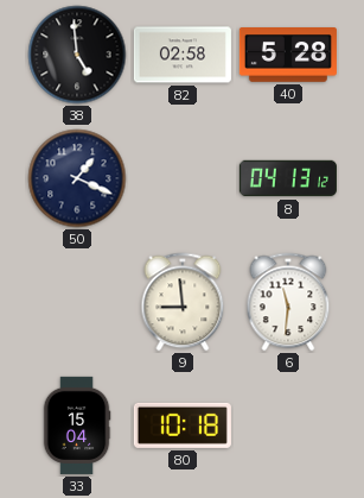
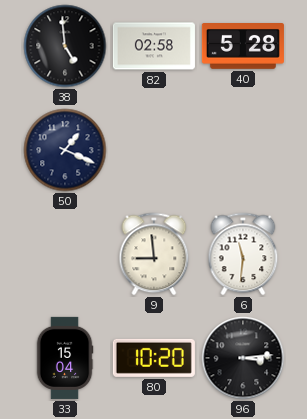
8: 04:13 -> none
80: 10:18 -> 10:20
96: none -> 3:14
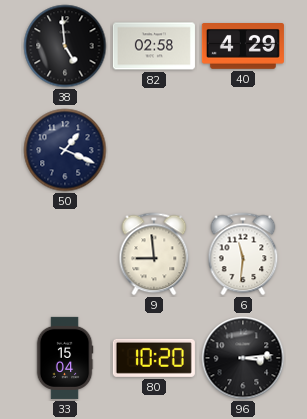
40: 5:28 -> 4:29
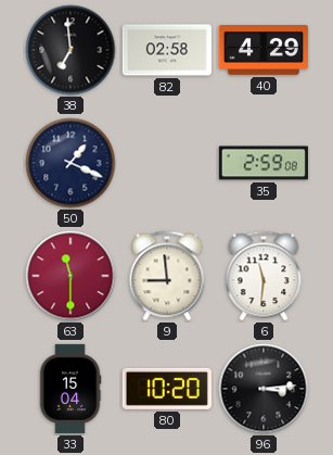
38: 4:59 -> 6:59
35: none -> 2:59
63: none -> 11:30
